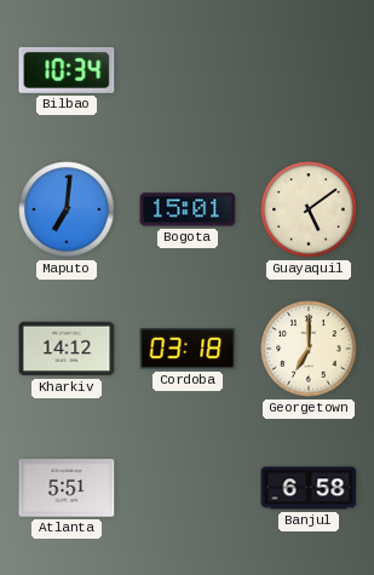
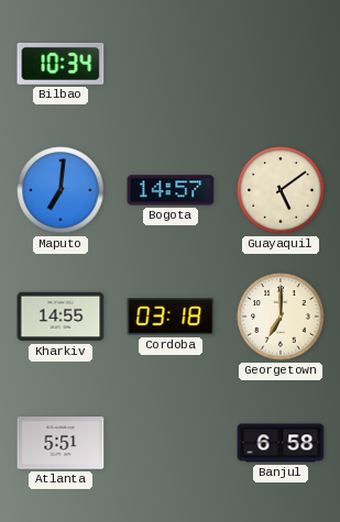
Bogota: 15:01 -> 14:57
Kharkiv: 14:12 -> 14:55
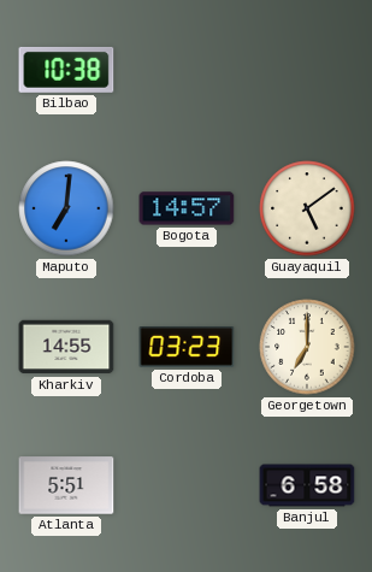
Bilbao: 10:34 -> 10:38
Cordoba: 03:18 -> 03:23
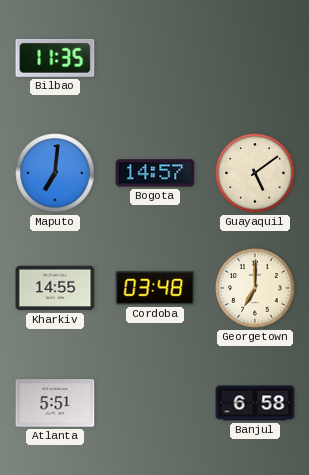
Bilbao: 10:38 -> 11:35
Cordoba: 03:23 -> 03:48
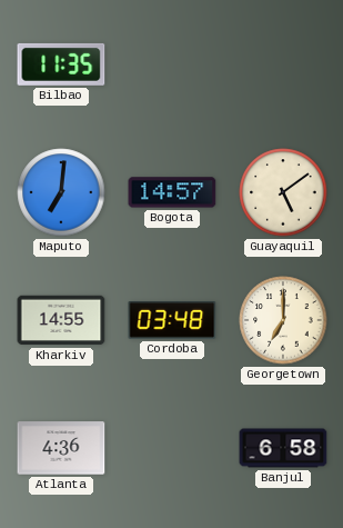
Atlanta: 5:51 -> 4:36
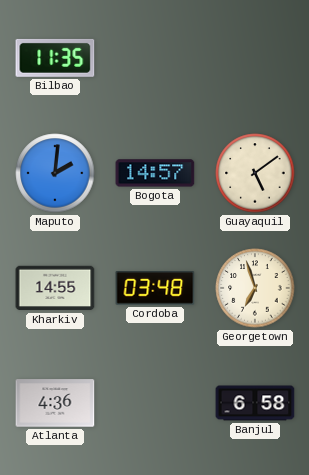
Maputo: 7:01 -> 2:01
Georgetown: 7:00 -> 6:57
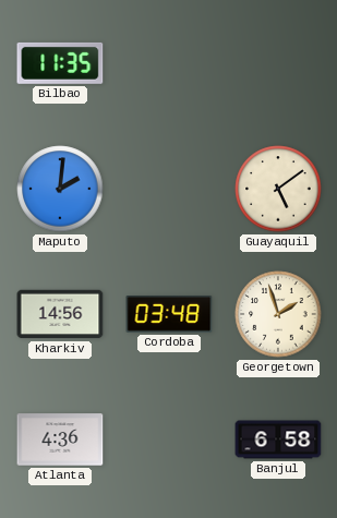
Bogota: 14:57 -> none
Kharkiv: 14:55 -> 14:56
Georgetown: 6:57 -> 1:57
